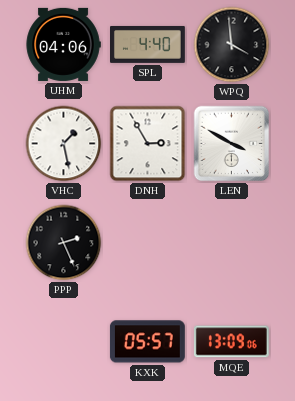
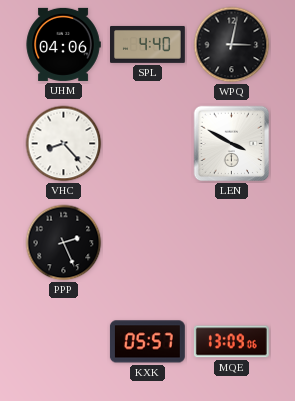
WPQ: 3:59 -> 3:02
VHC: 1:28 -> 8:23
DNH: 2:55 -> none
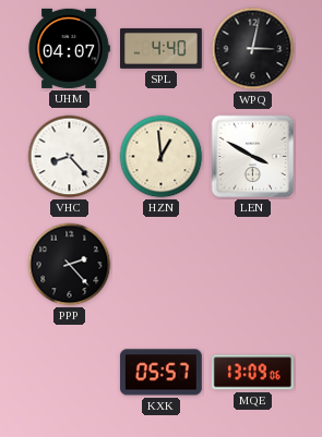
UHM: 04:06 -> 04:07
HZN: none -> 12:59
PPP: 2:26 -> 2:23
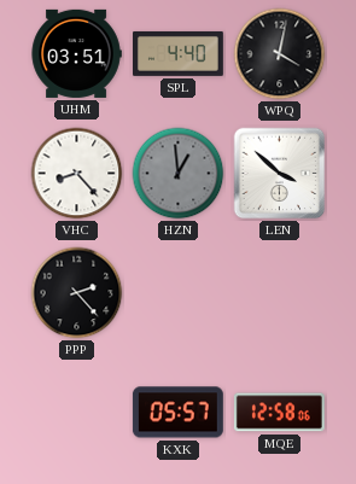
UHM: 04:07 -> 03:51
WPQ: 3:02 -> 4:02
HZN dial: cream -> grey
LEN: 3:50 -> 3:52
MQE: 13:09 -> 12:58
